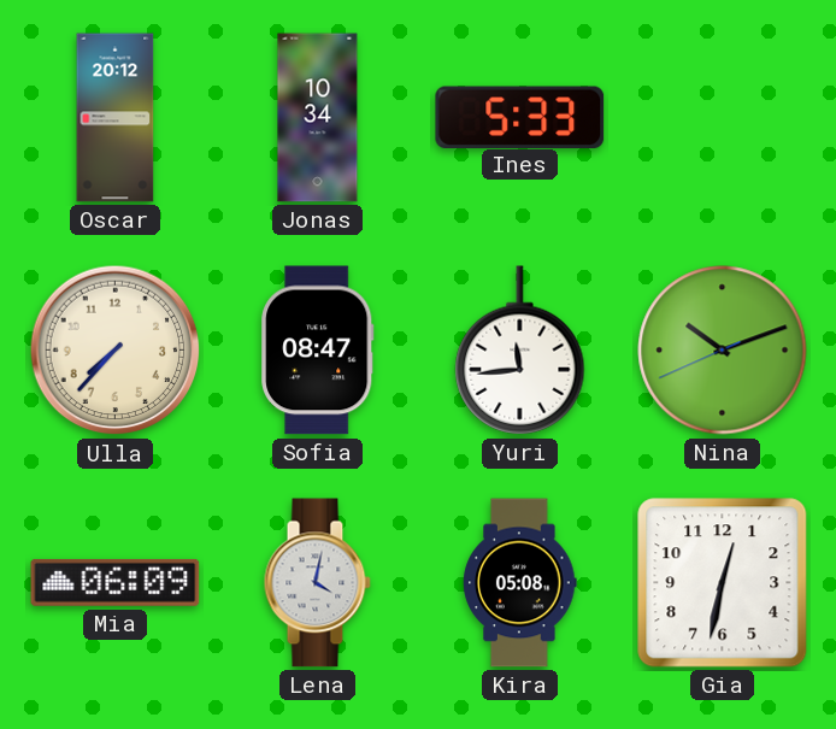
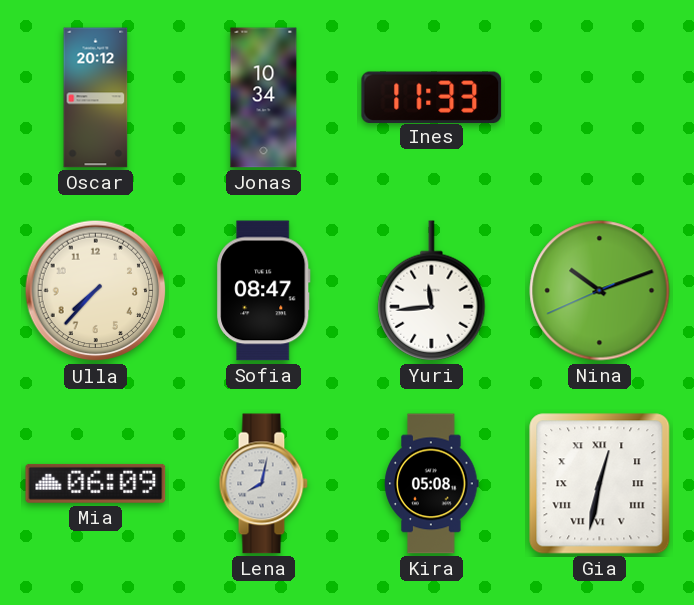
Ines: 5:33 -> 11:33
Lena: 4:02 -> 8:02
Gia numerals: Arabic -> Roman
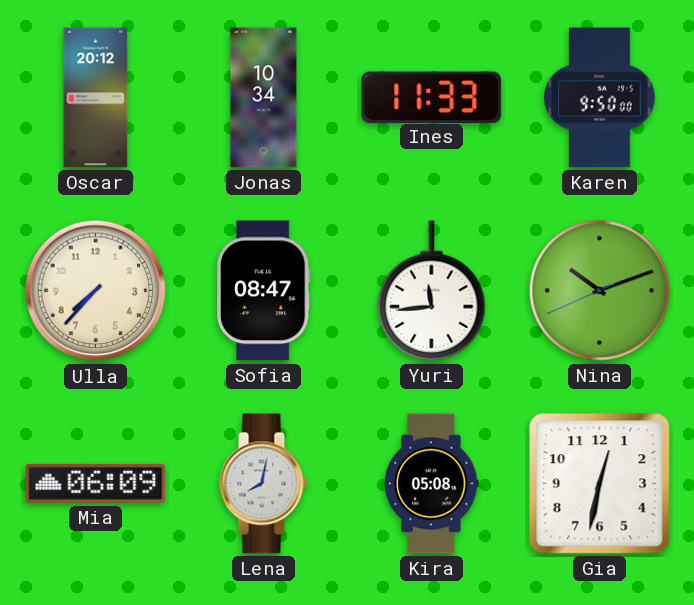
Karen: none -> 9:50
Gia numerals: Roman -> Arabic
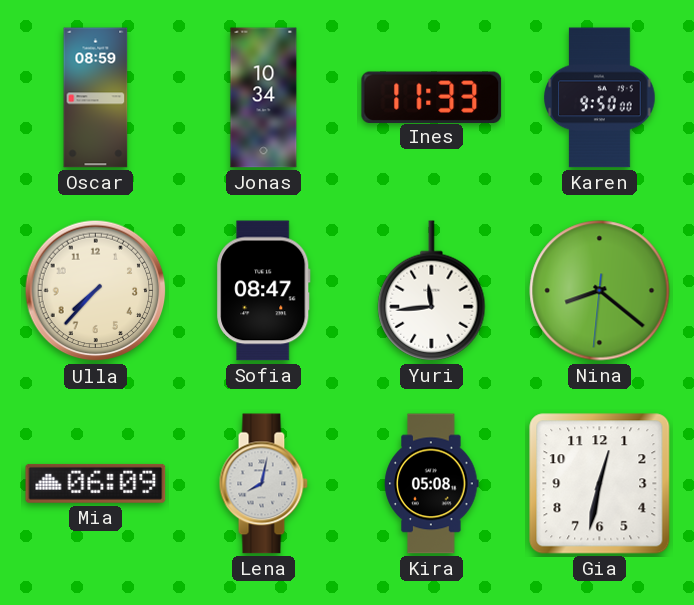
Oscar: 20:12 -> 08:59
Nina: 10:11 -> 8:21
